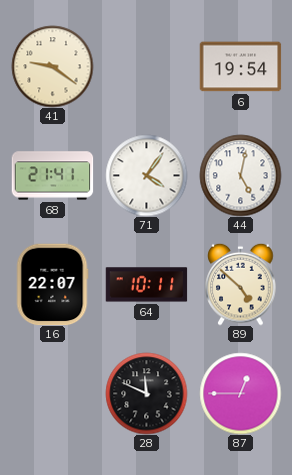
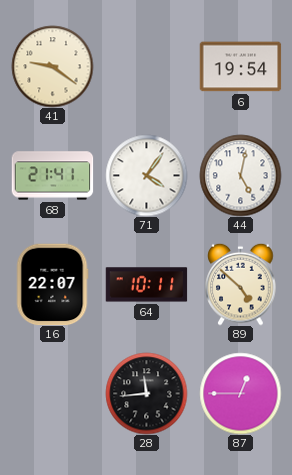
28: 11:49 -> 11:44
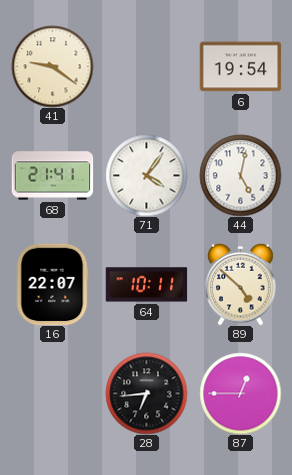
28: 11:44 -> 6:44
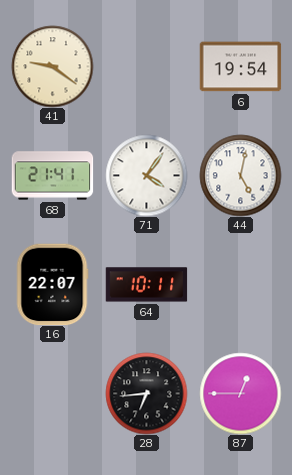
89: 4:52 -> none
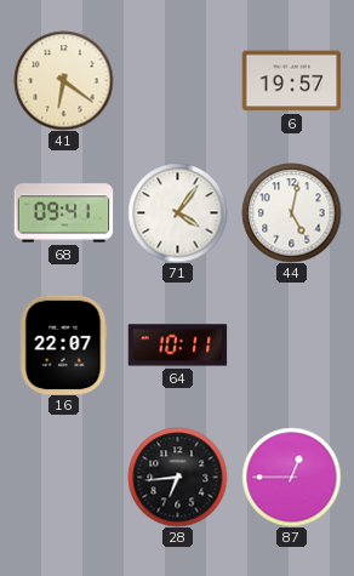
41: 9:21 -> 6:21
6: 19:54 -> 19:57
68: 21:41 -> 09:41
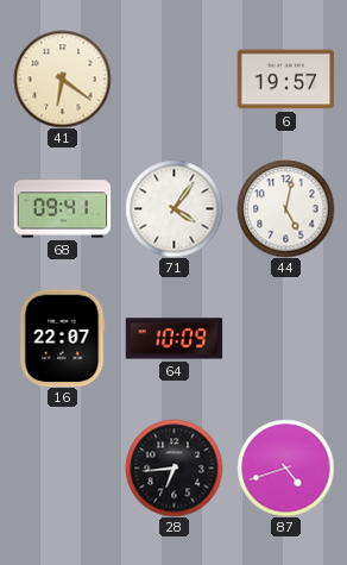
64: 10:11 -> 10:09
87: 12:45 -> 4:42
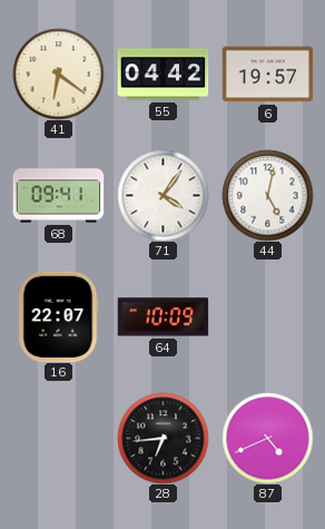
55: none -> 04:42
87: 4:42 -> 4:41
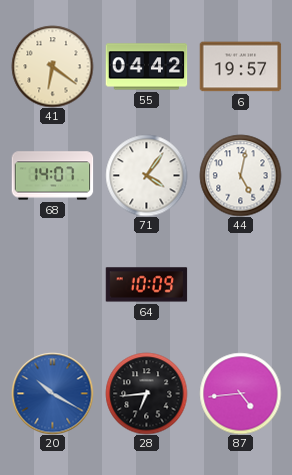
68: 09:41 -> 14:07
16: 22:07 -> none
20: none -> 10:20
87: 4:41 -> 4:44
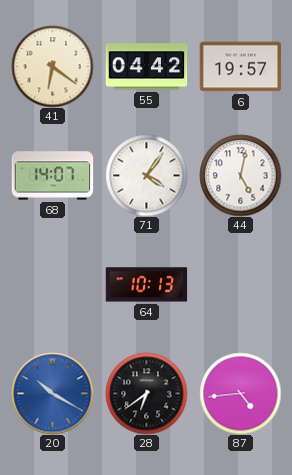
64: 10:09 -> 10:13
28: 6:44 -> 6:39
